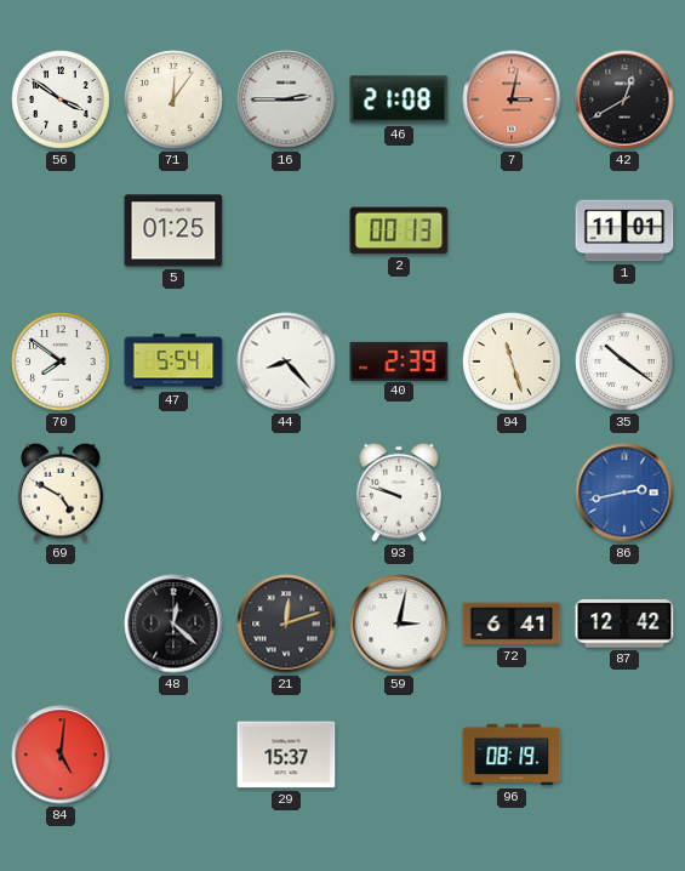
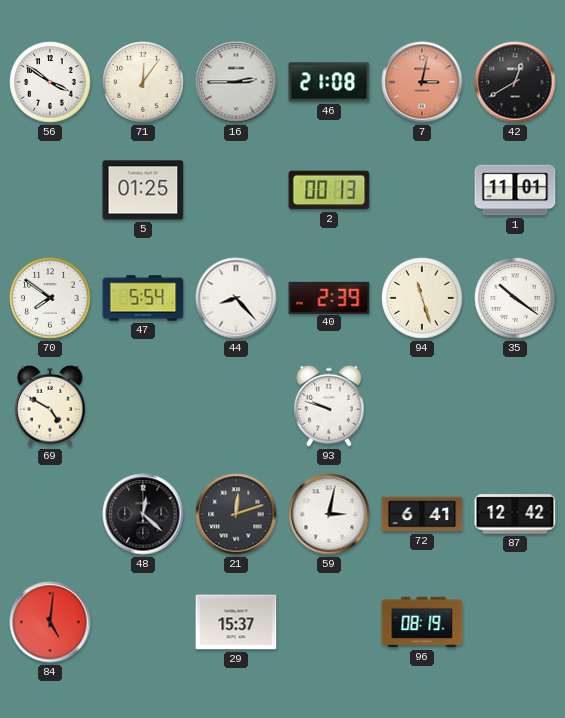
86: 2:43 -> none
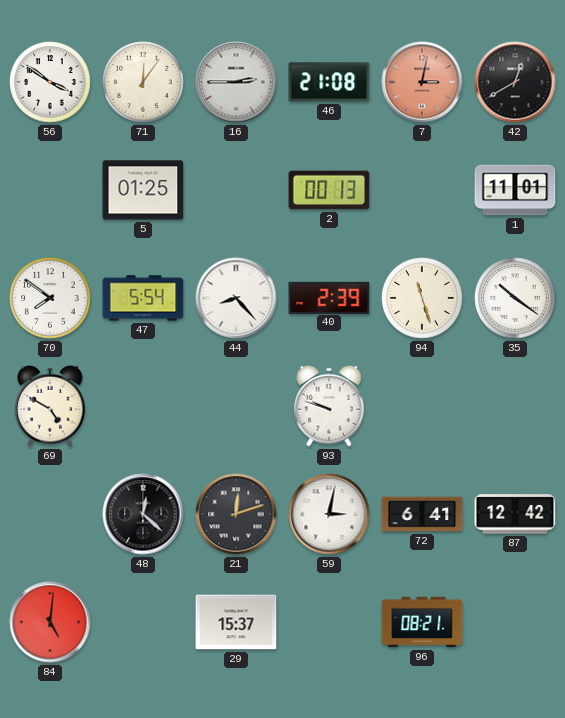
96: 08:19 -> 08:21
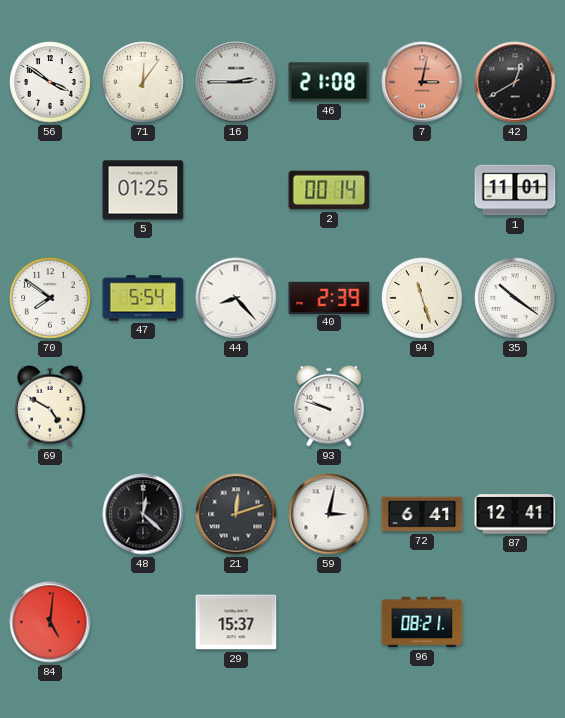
2: 00:13 -> 00:14
87: 12:42 -> 12:41
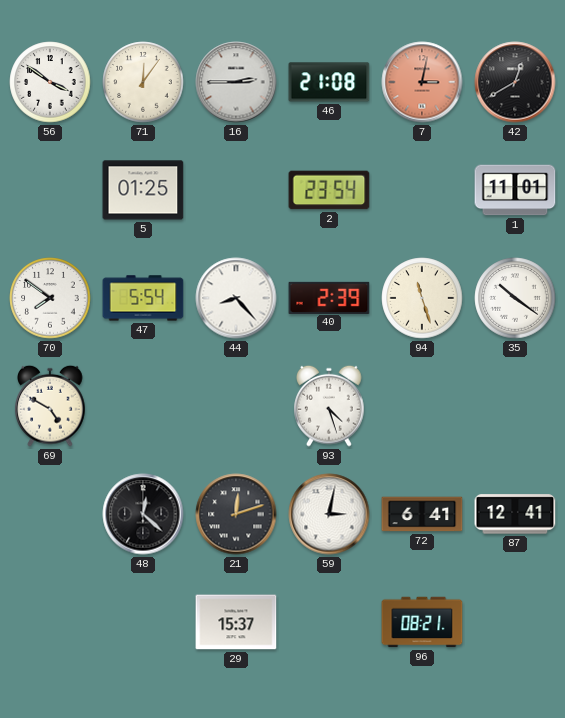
2: 00:14 -> 23:54
93: 9:48 -> 4:27
84: 5:01 -> none
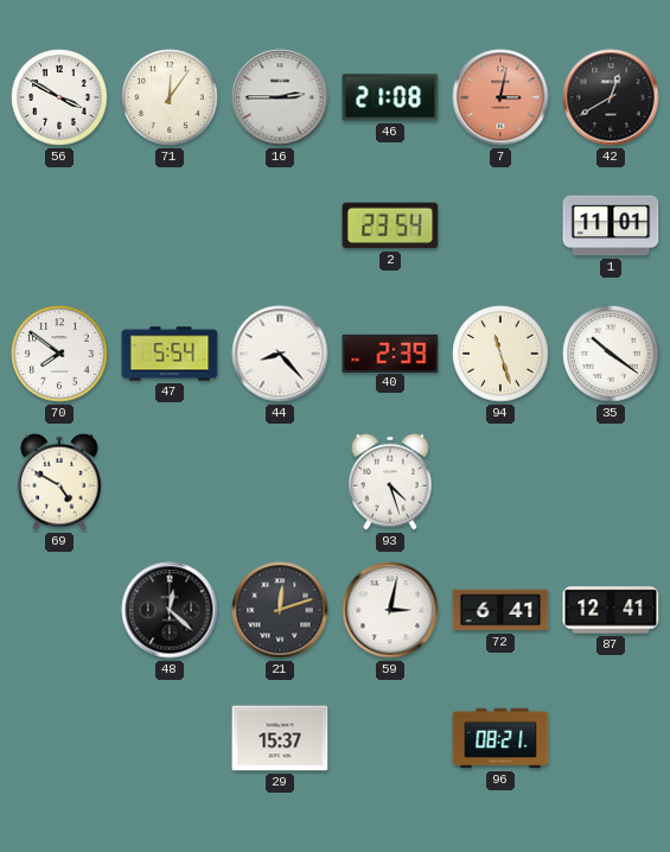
56: 3:51 -> 3:50
5: 01:25 -> none
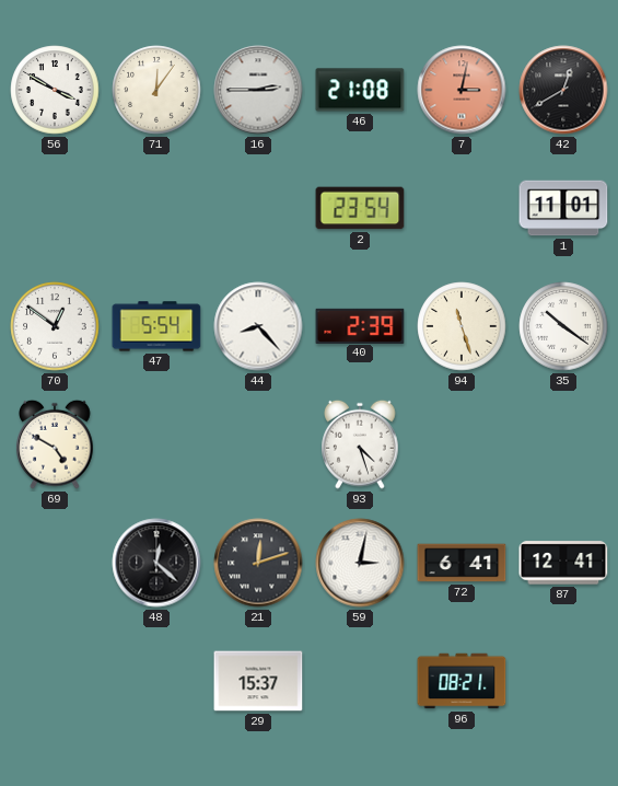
70: 7:51 -> 12:51
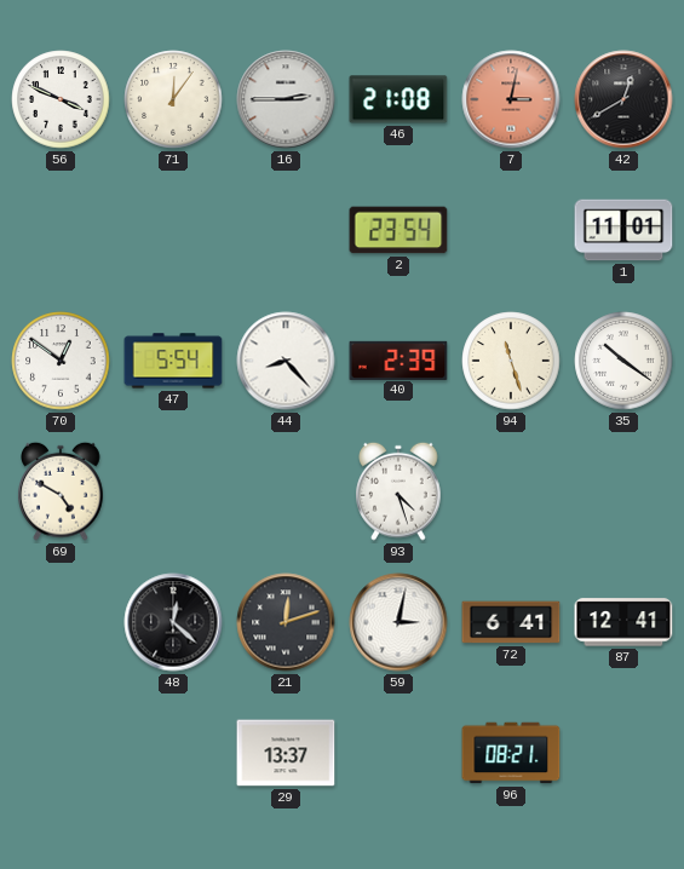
56: 3:50 -> 3:49
29: 15:37 -> 13:37
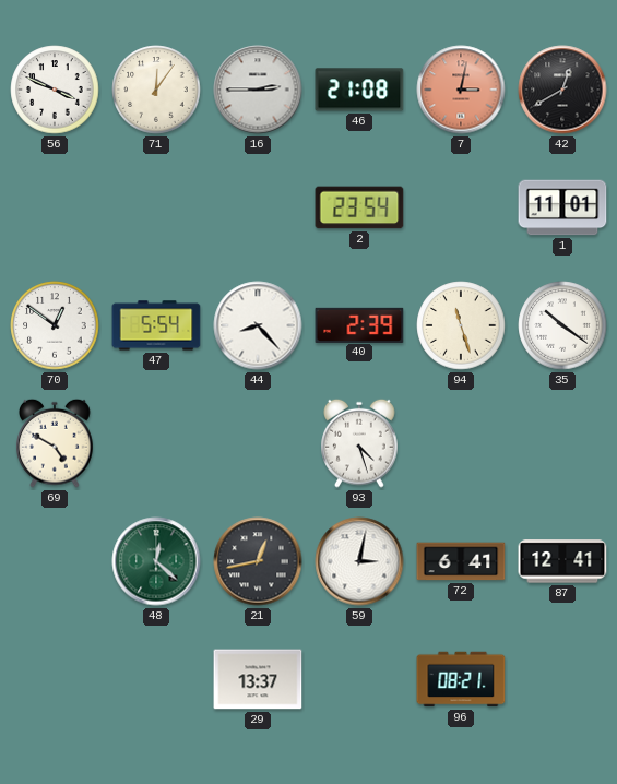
48 dial: black -> green
21: 12:12 -> 12:43
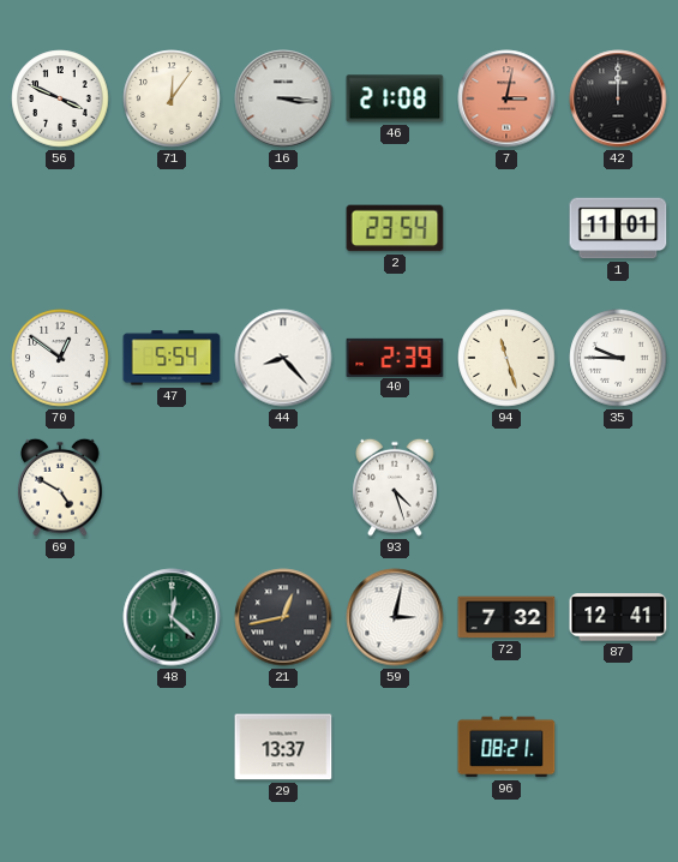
16: 2:45 -> 3:16
42: 12:40 -> 12:00
35: 10:21 -> 9:45
72: 6:41 -> 7:32
